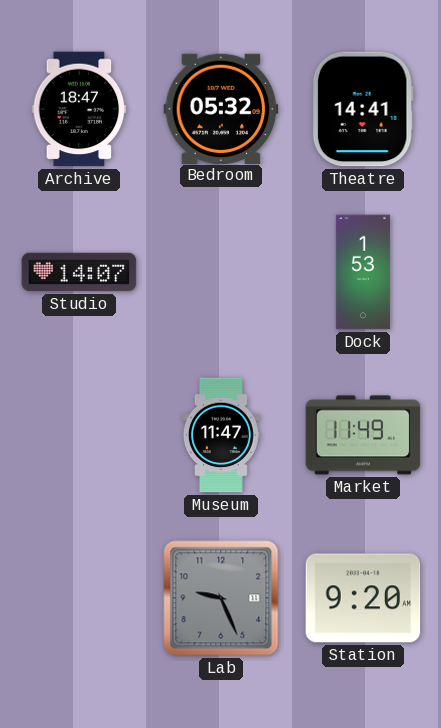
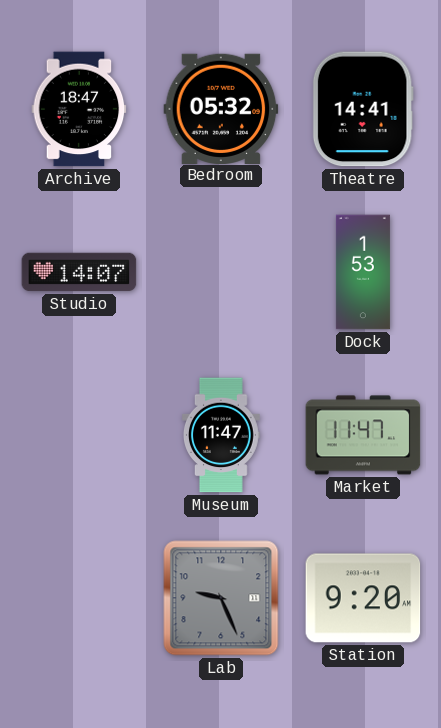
Market: 11:49 -> 11:47
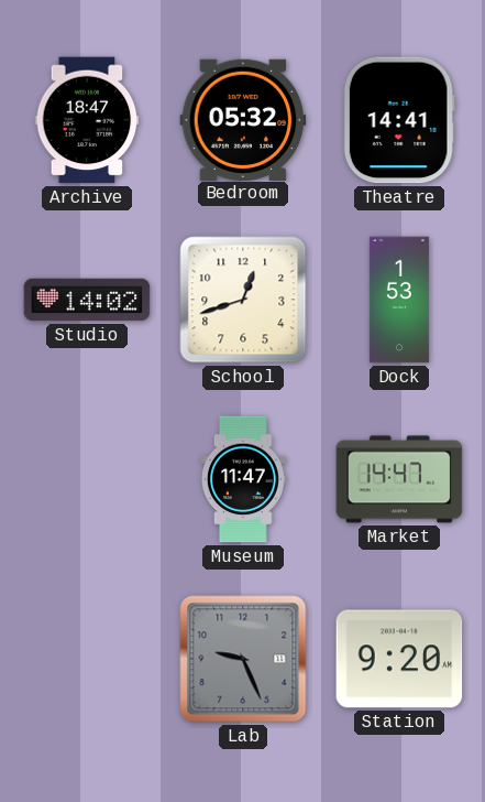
Studio: 14:07 -> 14:02
School: none -> 12:42
Market: 11:47 -> 14:47
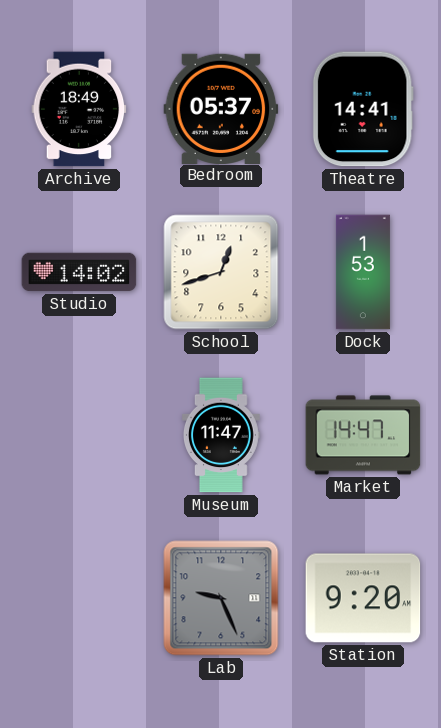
Archive: 18:47 -> 18:49
Bedroom: 05:32 -> 05:37
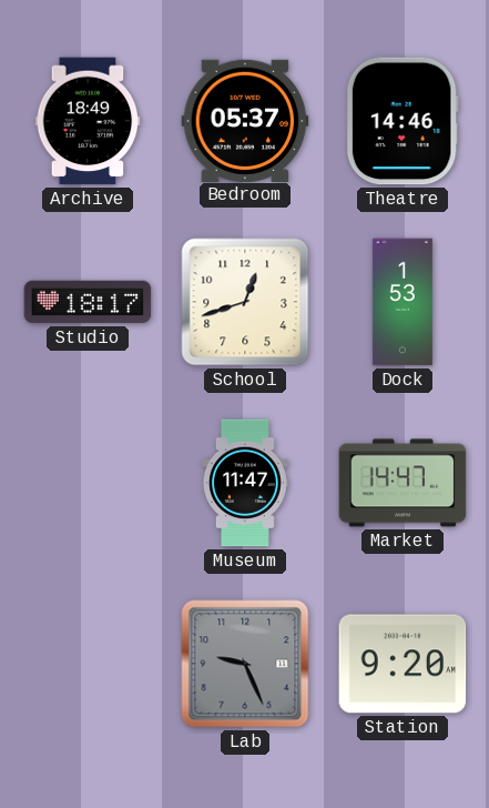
Theatre: 14:41 -> 14:46
Studio: 14:02 -> 18:17
